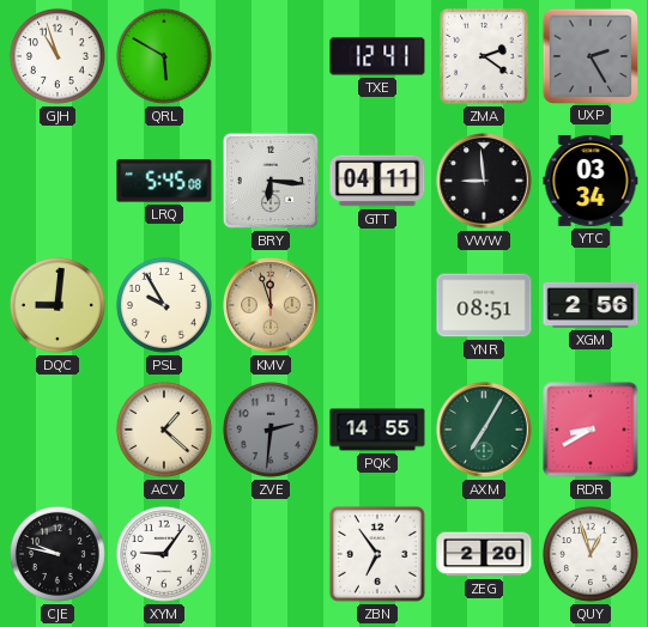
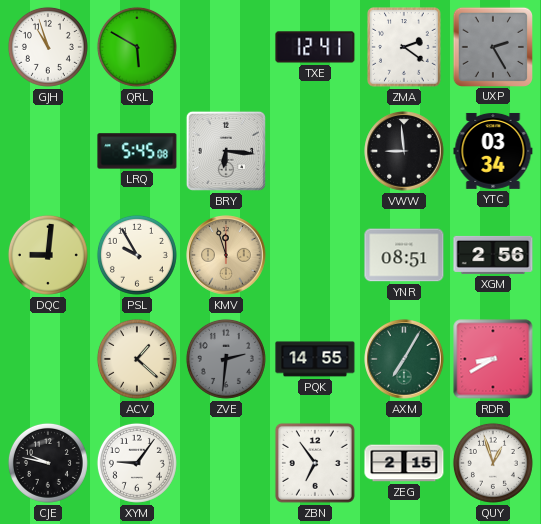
GTT: 04:11 -> none
ZEG: 2:20 -> 2:15
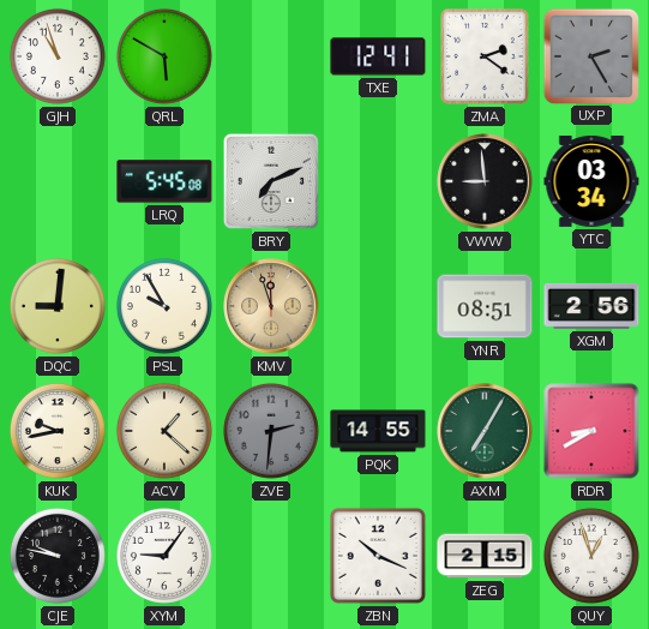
BRY: 6:16 -> 7:11
KUK: none -> 9:43
ZBN: 6:54 -> 10:19
